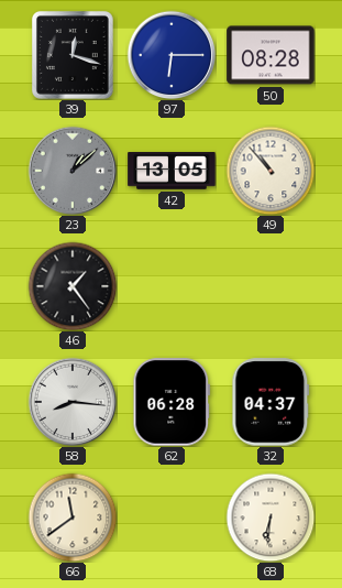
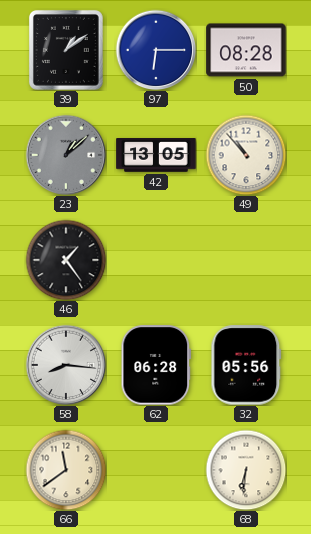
39: 12:18 -> 1:09
32: 04:37 -> 05:56
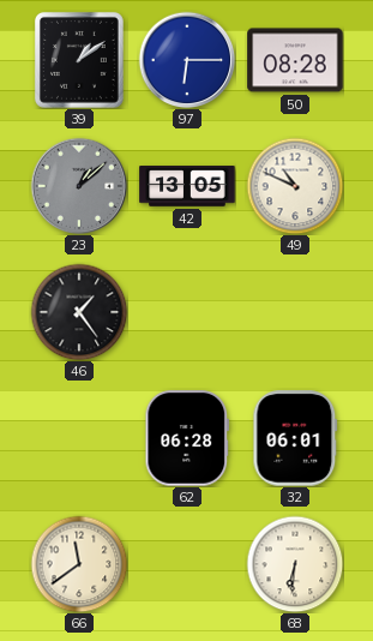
49: 10:53 -> 10:49
58: 8:16 -> none
32: 05:56 -> 06:01
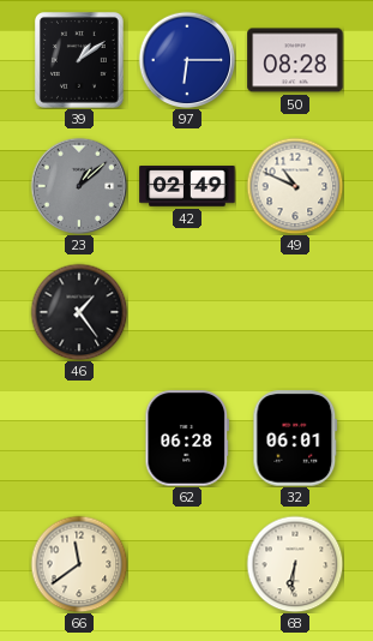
42: 13:05 -> 02:49
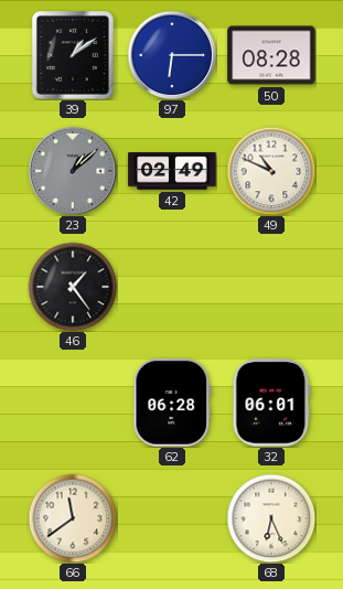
68: 6:31 -> 6:26
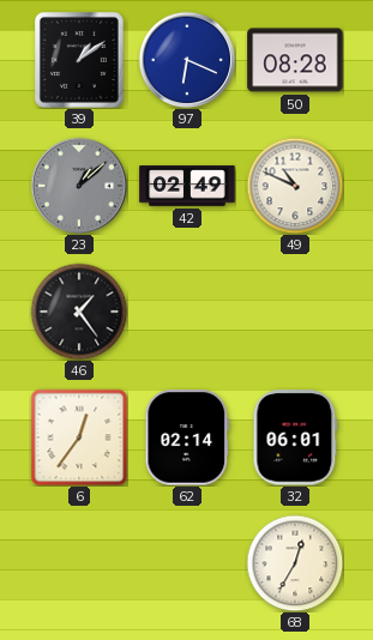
97: 6:15 -> 6:19
6: none -> 12:36
62: 06:28 -> 02:14
66: 11:39 -> none
68: 6:26 -> 12:35
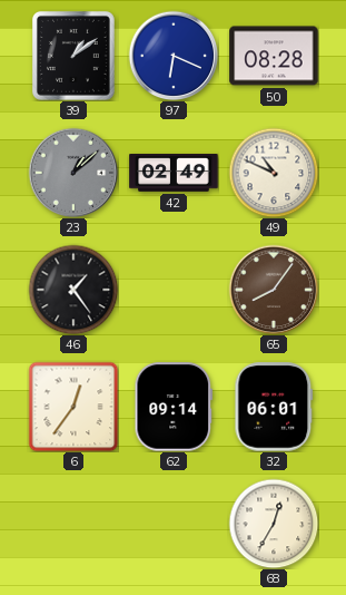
65: none -> 8:06
62: 02:14 -> 09:14
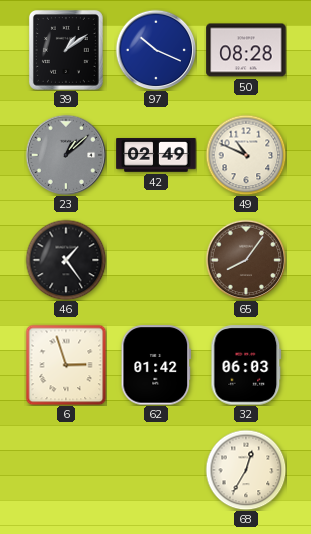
97: 6:19 -> 10:19
6: 12:36 -> 2:57
62: 09:14 -> 01:42
32: 06:01 -> 06:03
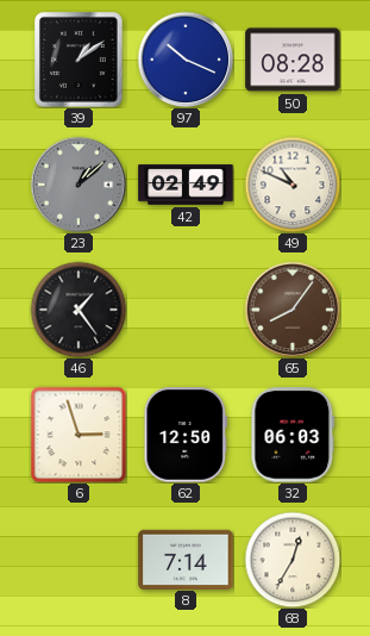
62: 01:42 -> 12:50
8: none -> 7:14
